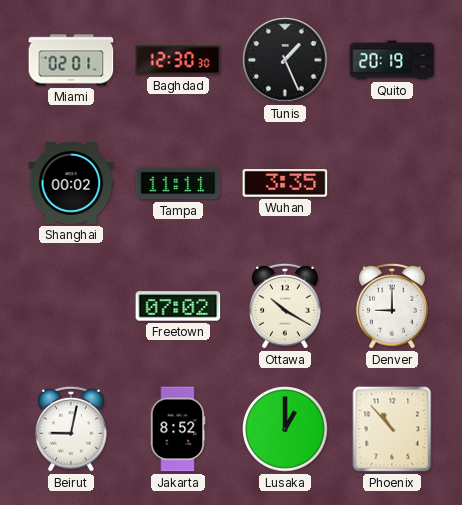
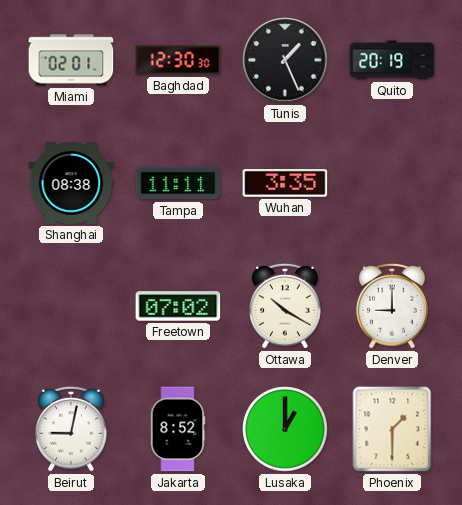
Shanghai: 00:02 -> 08:38
Phoenix: 10:53 -> 1:30
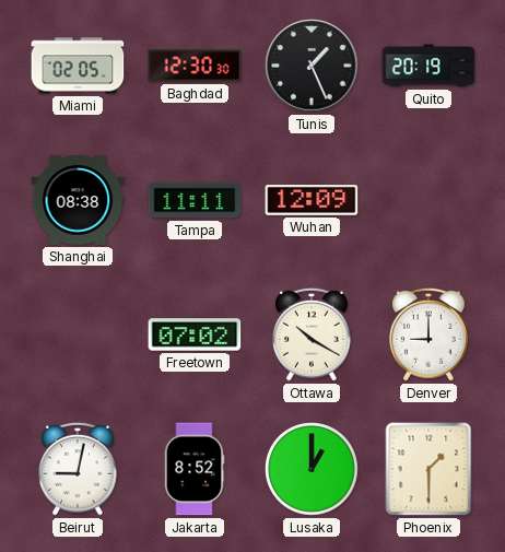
Miami: 02:01 -> 02:05
Wuhan: 3:35 -> 12:09
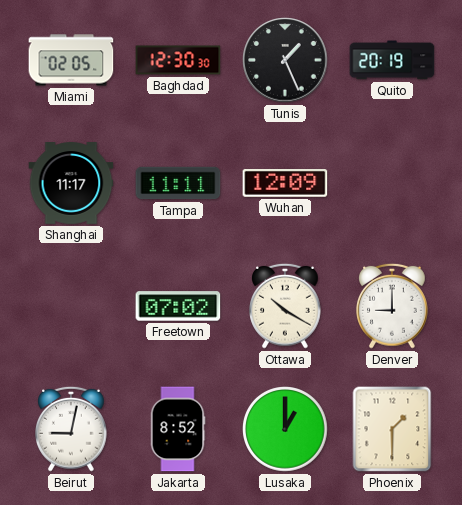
Shanghai: 08:38 -> 11:17
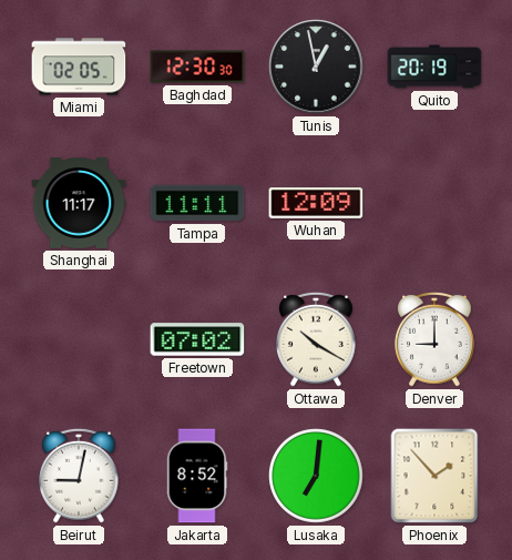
Tunis: 1:26 -> 12:58
Lusaka: 1:00 -> 7:01
Phoenix: 1:30 -> 1:53
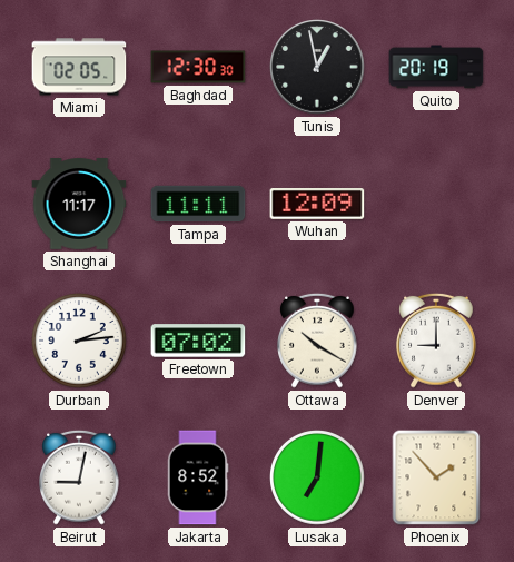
Durban: none -> 2:14
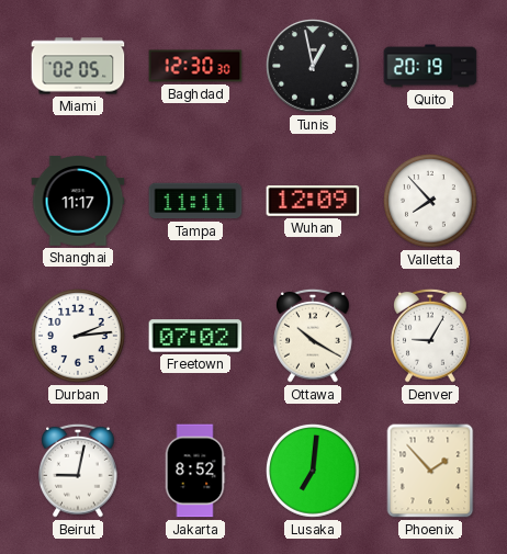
Valletta: none -> 7:53
Denver: 9:00 -> 9:05
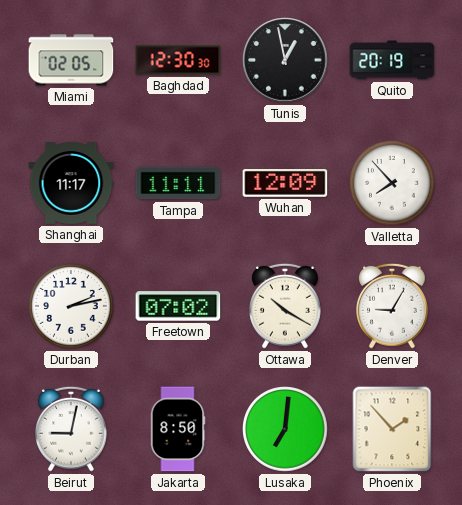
Durban: 2:14 -> 2:13
Jakarta: 8:52 -> 8:50
